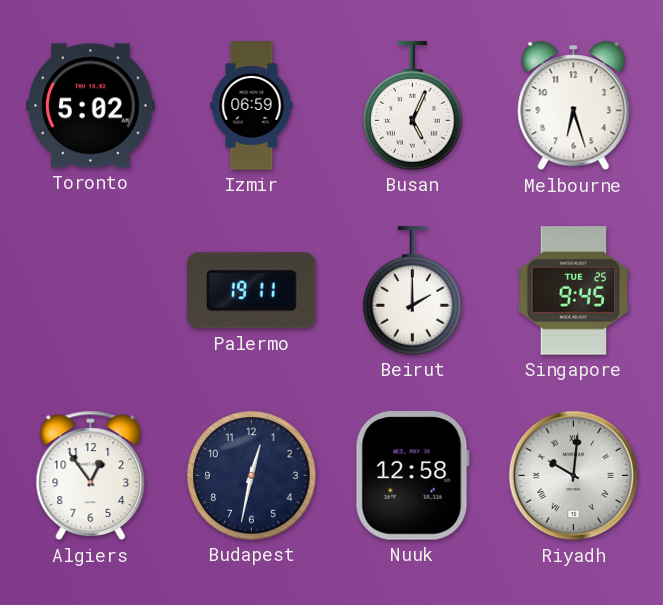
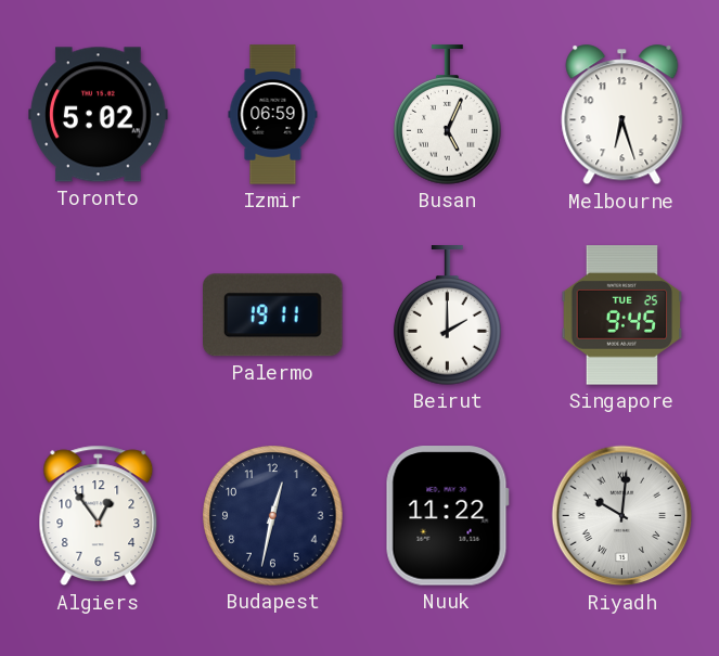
Nuuk: 12:58 -> 11:22
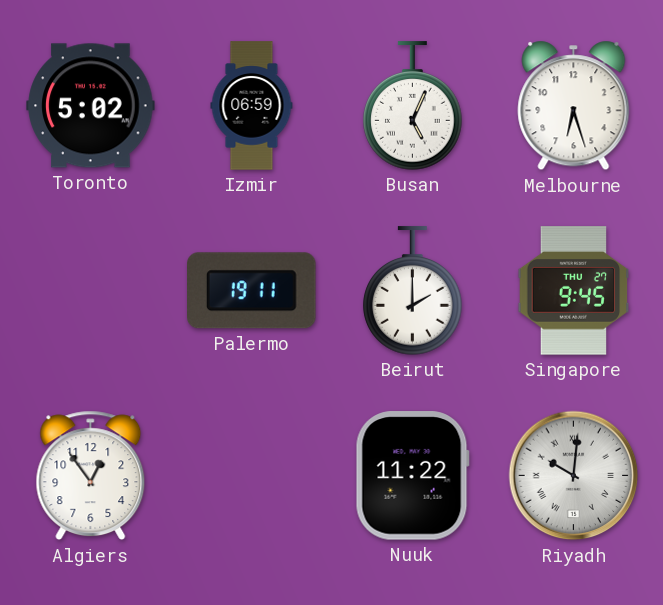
Singapore date: TUE 25 -> THU 27
Budapest: 12:32 -> none
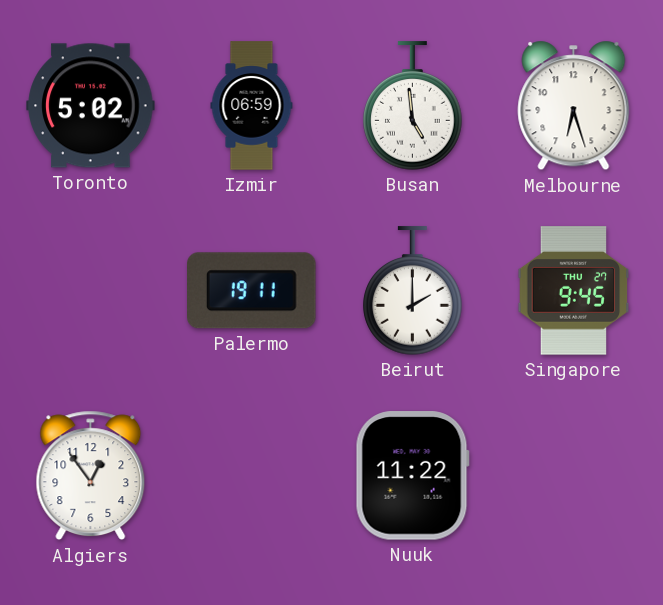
Busan: 5:04 -> 4:59
Riyadh: 10:01 -> none
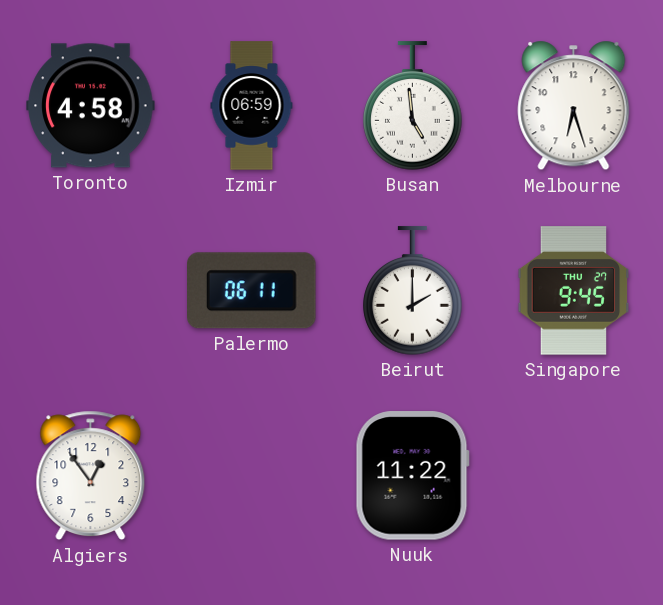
Toronto: 5:02 -> 4:58
Palermo: 19:11 -> 06:11
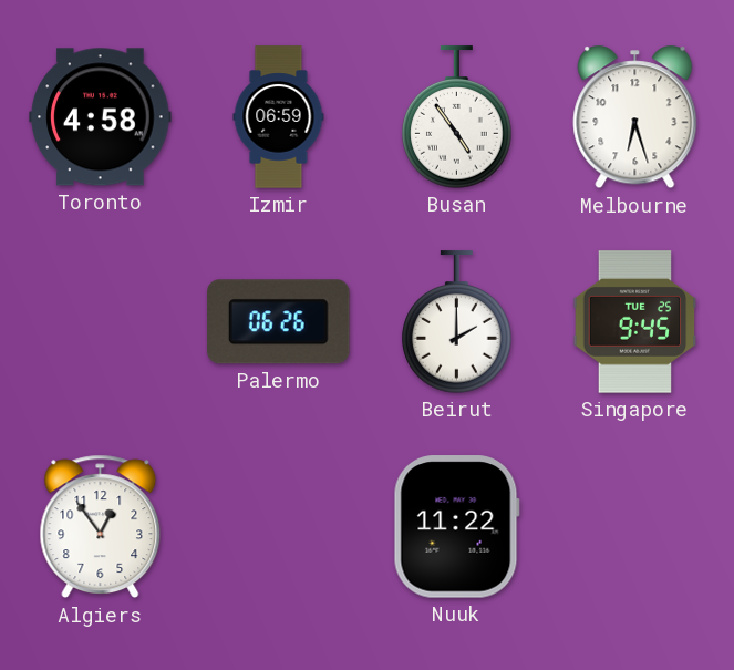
Busan: 4:59 -> 4:54
Palermo: 06:11 -> 06:26
Singapore date: THU 27 -> TUE 25
